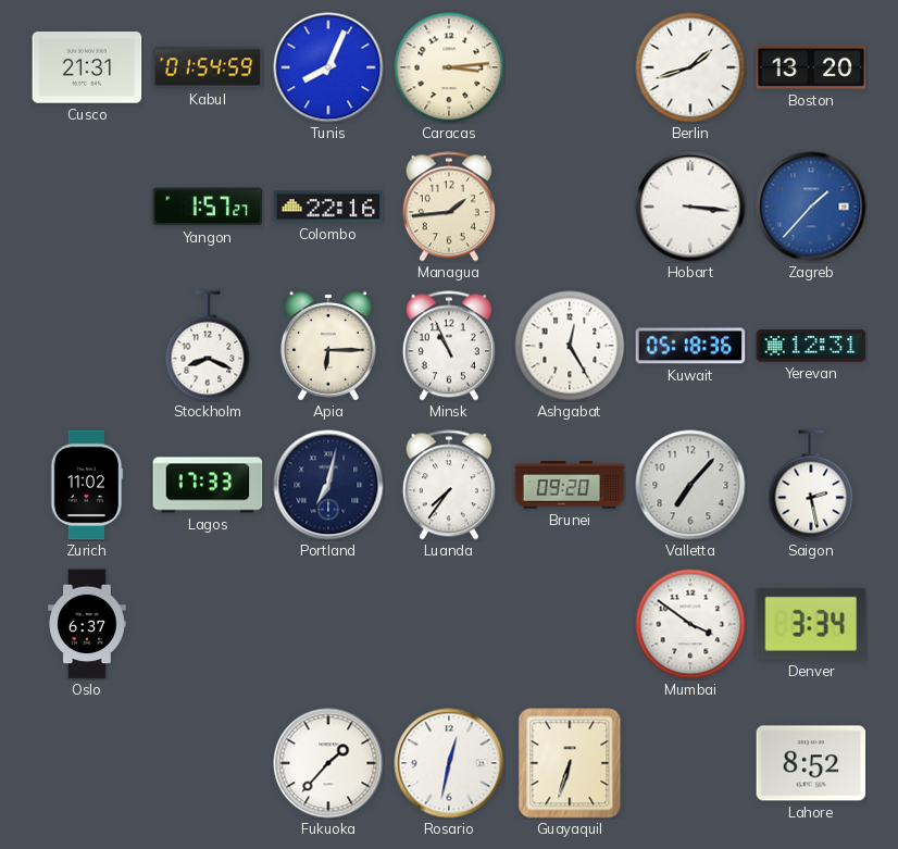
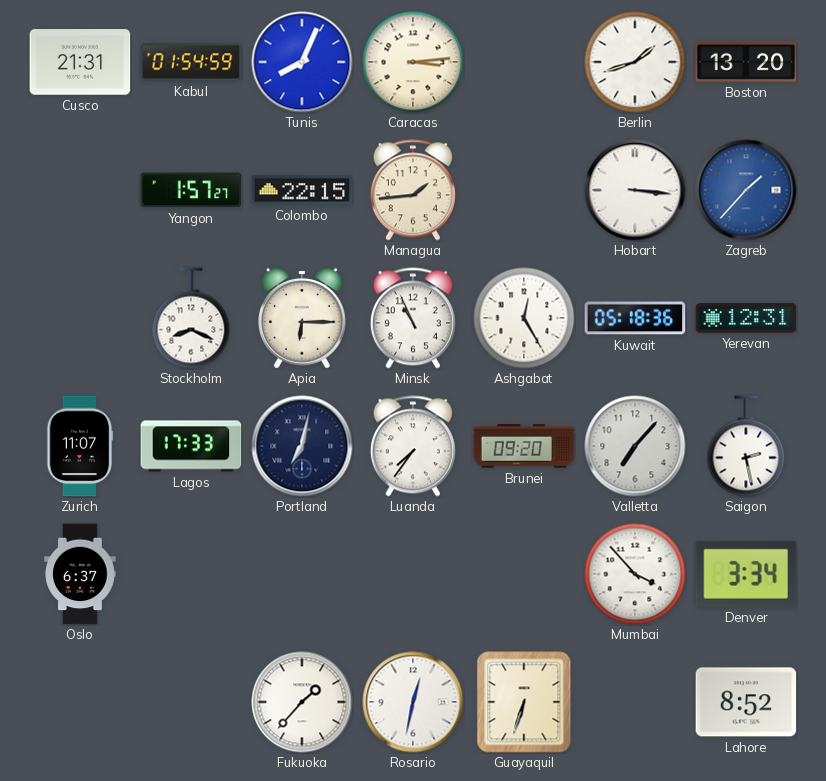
Colombo: 22:16 -> 22:15
Zurich: 11:02 -> 11:07
Mumbai: 3:51 -> 3:53
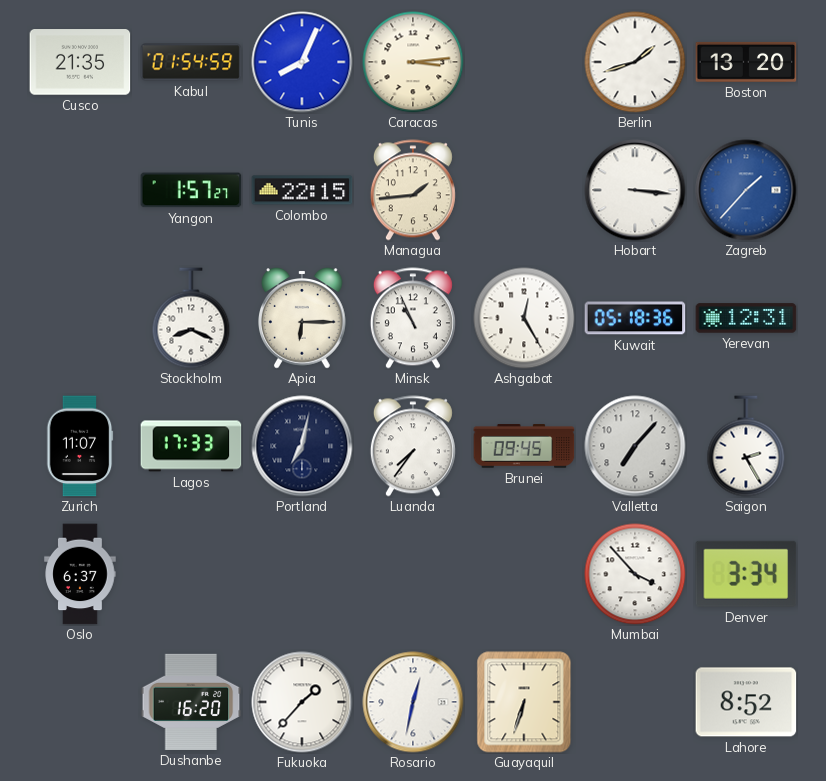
Cusco: 21:31 -> 21:35
Brunei: 09:20 -> 09:45
Saigon: 2:28 -> 2:25
Dushanbe: none -> 16:20
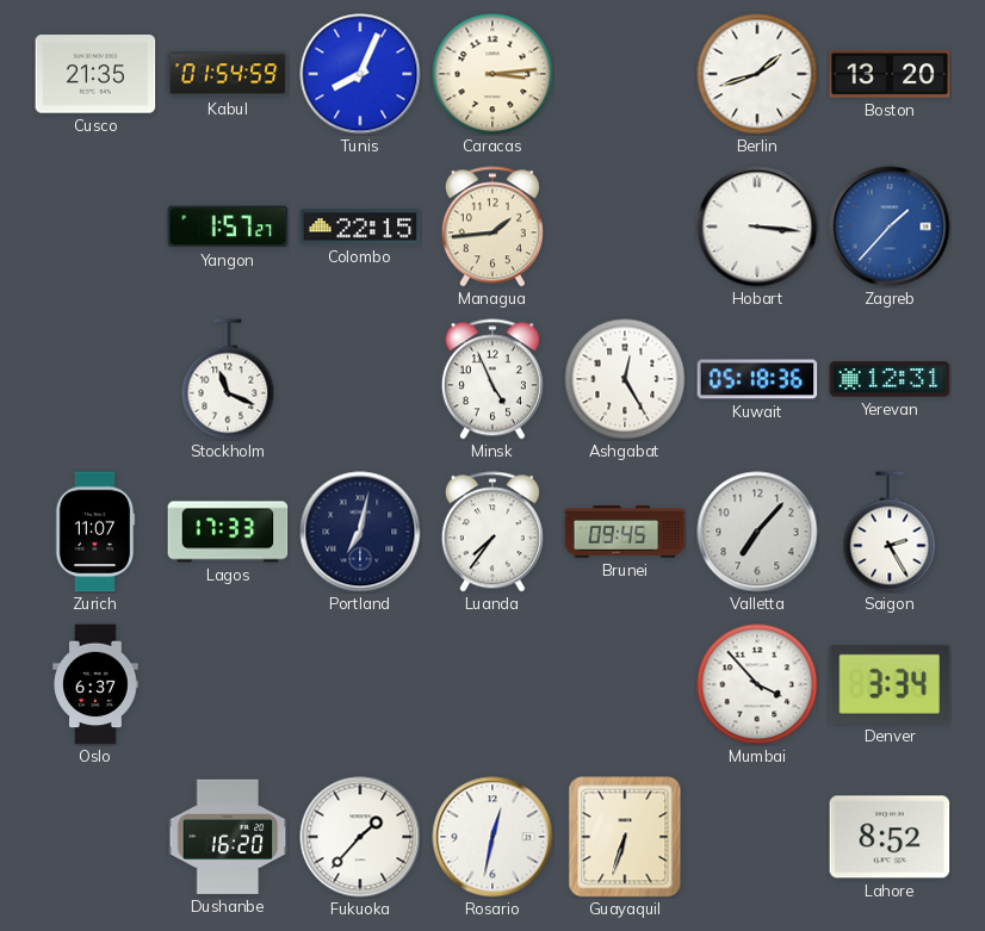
Stockholm: 8:19 -> 11:19
Apia: 6:15 -> none
Minsk: 10:56 -> 4:56
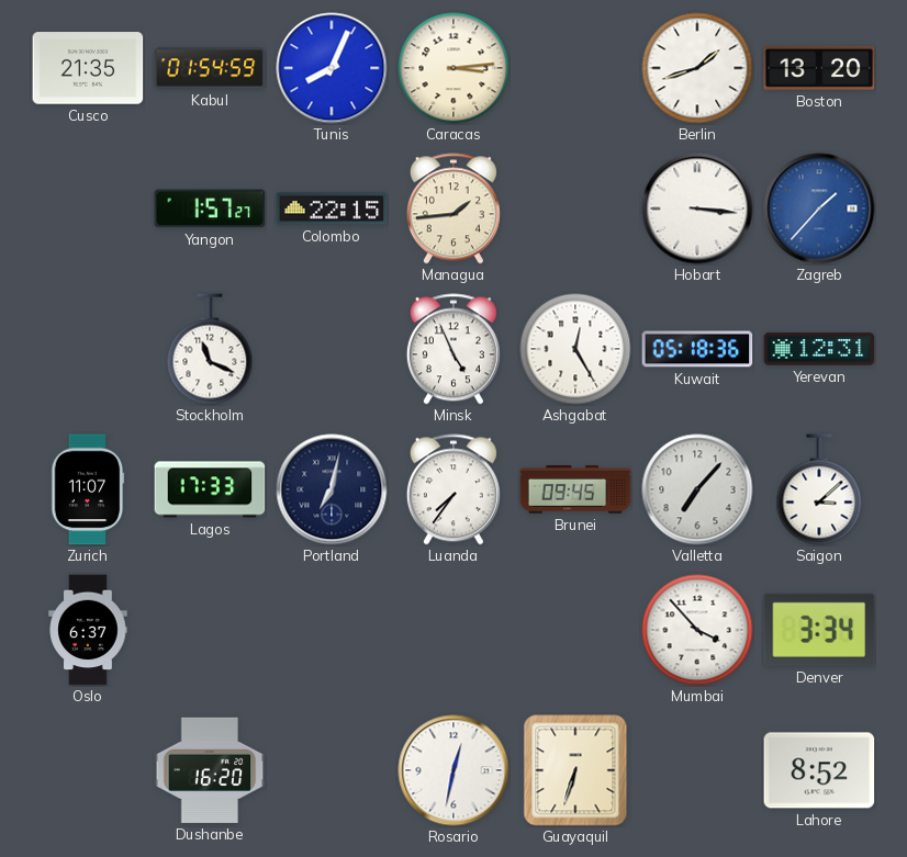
Saigon: 2:25 -> 3:08
Fukuoka: 1:37 -> none
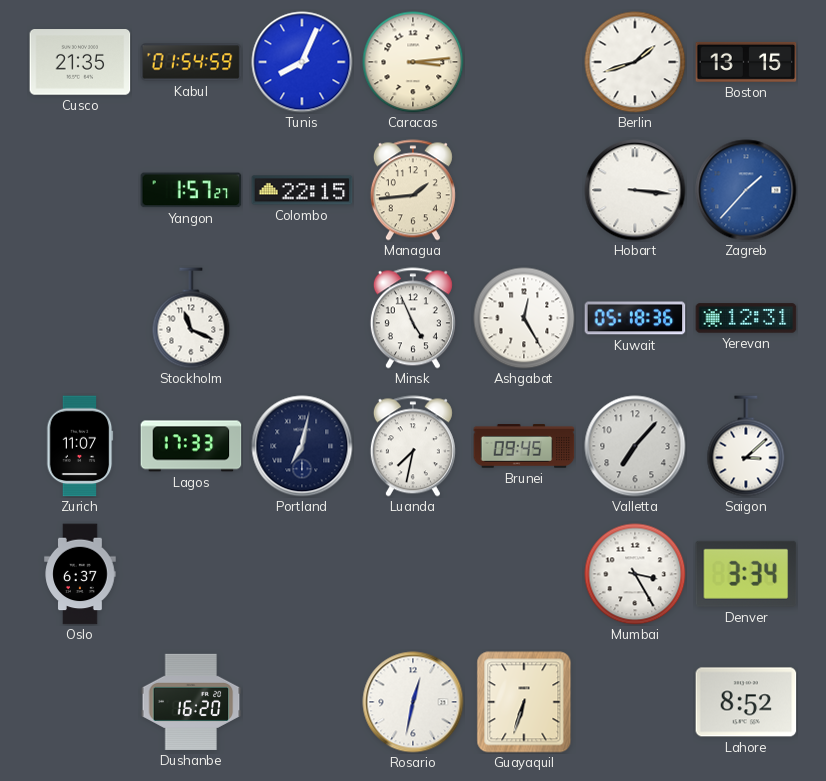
Boston: 13:20 -> 13:15
Luanda: 7:36 -> 7:32
Mumbai: 3:53 -> 3:25
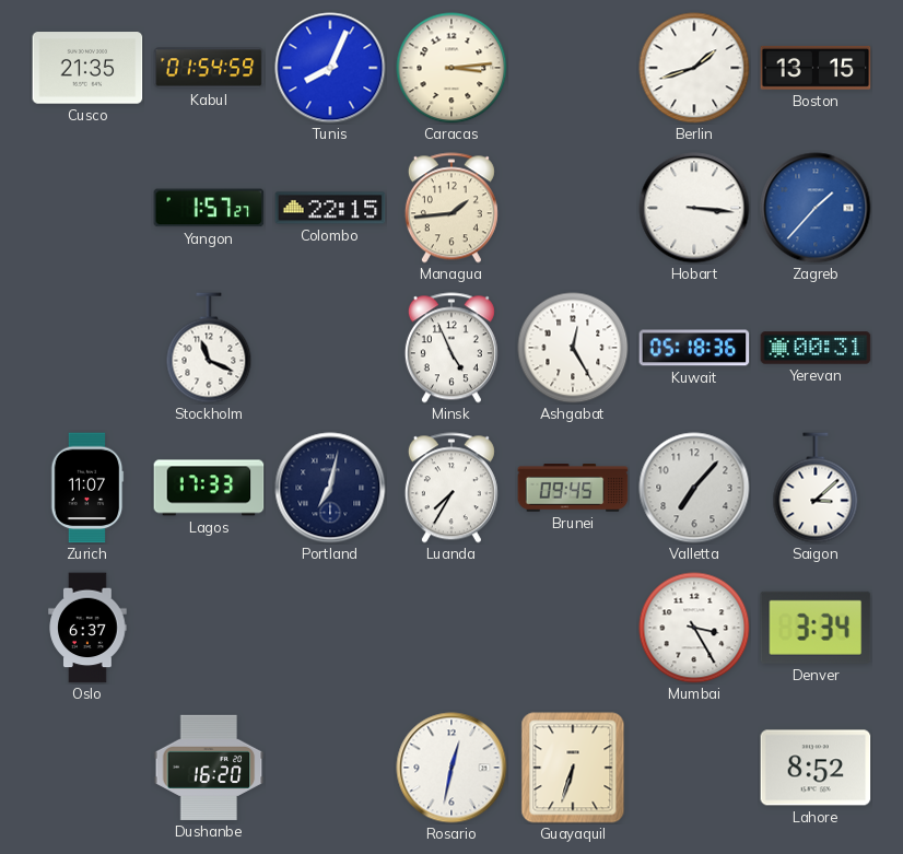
Yerevan: 12:31 -> 00:31
Luanda: 7:32 -> 7:35
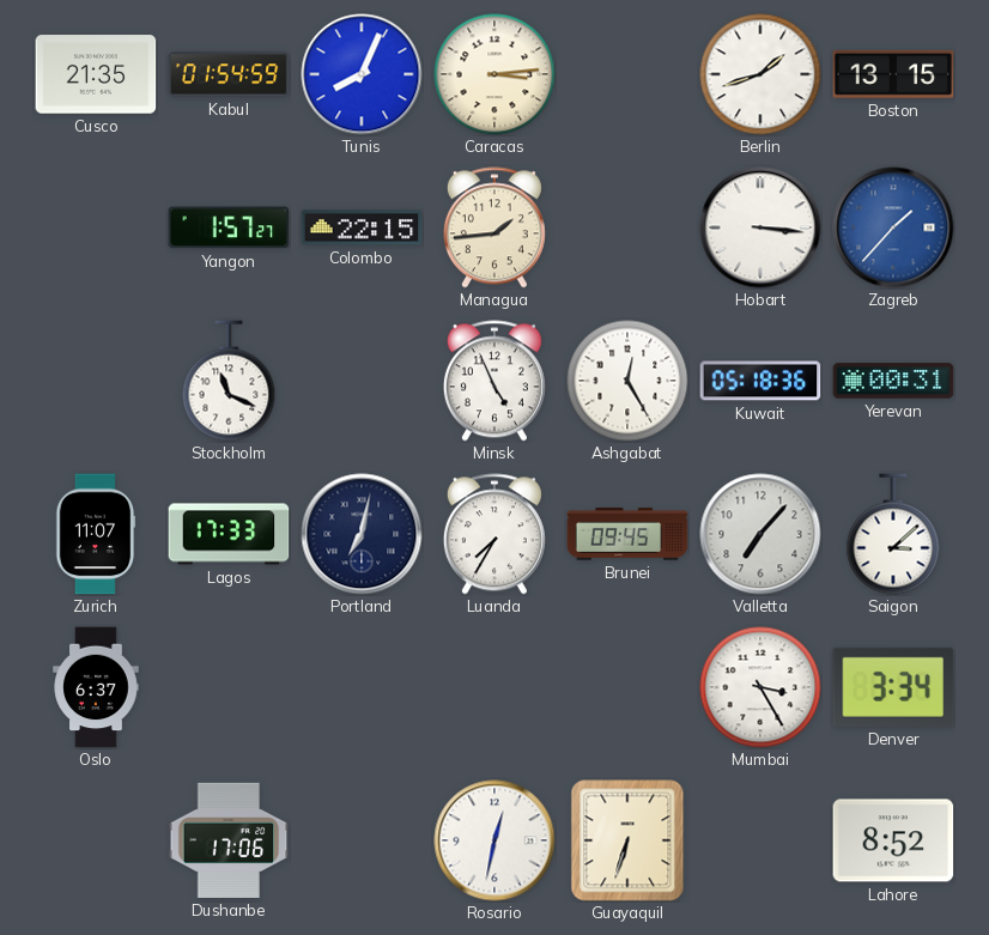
Dushanbe: 16:20 -> 17:06
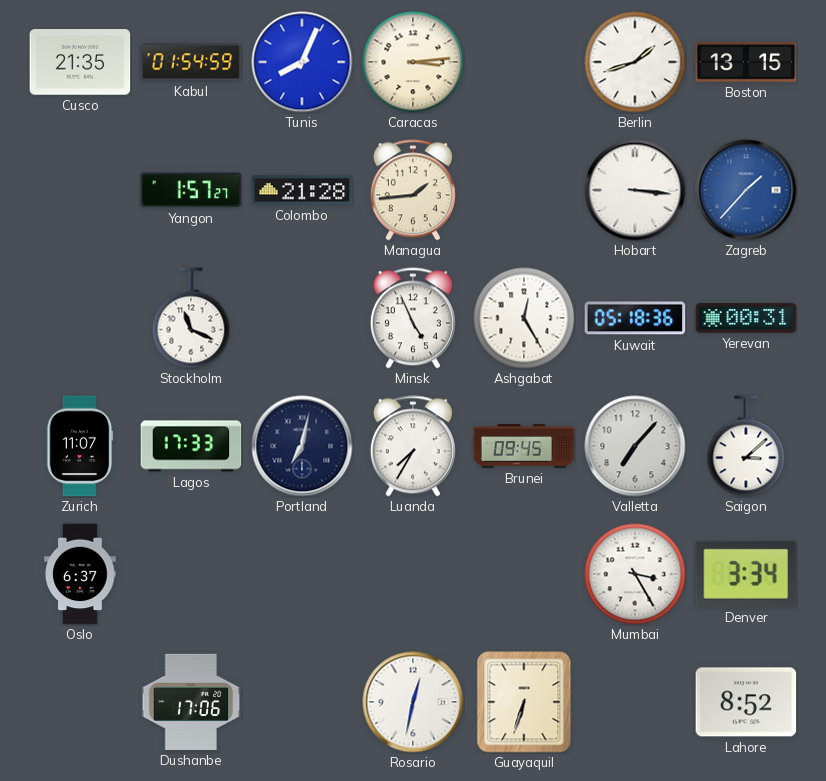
Colombo: 22:15 -> 21:28
